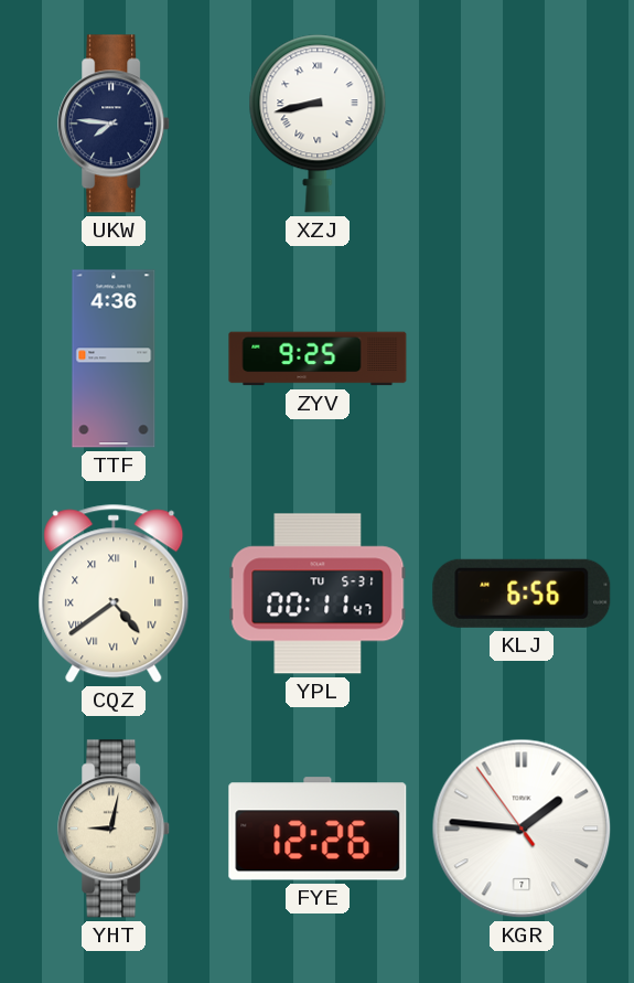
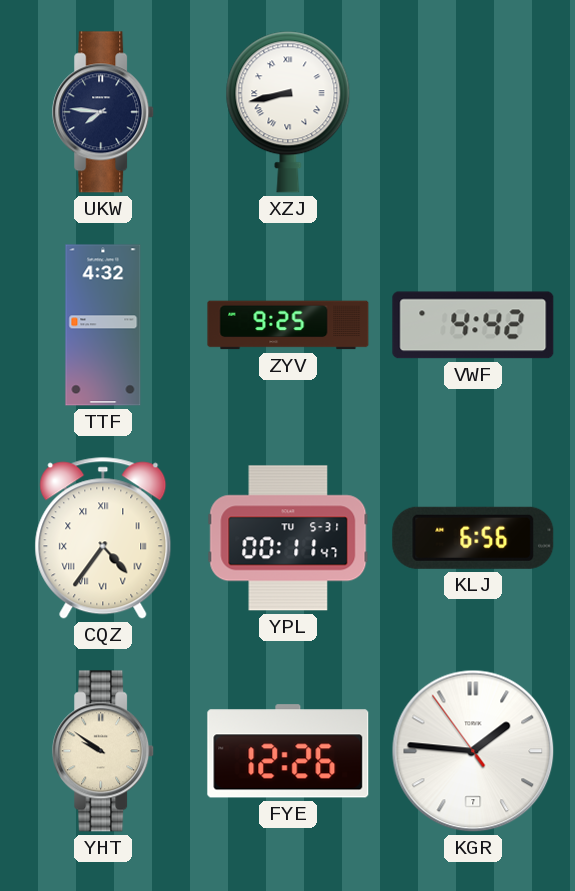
TTF: 4:36 -> 4:32
VWF: none -> 4:42
CQZ: 4:39 -> 4:36
YHT: 9:02 -> 9:51
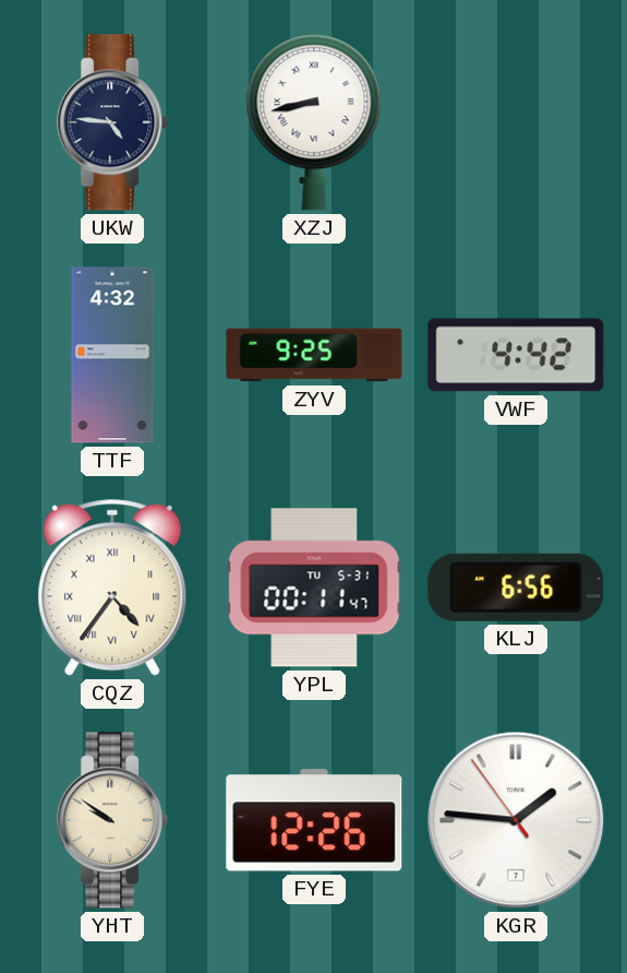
UKW: 7:46 -> 4:46
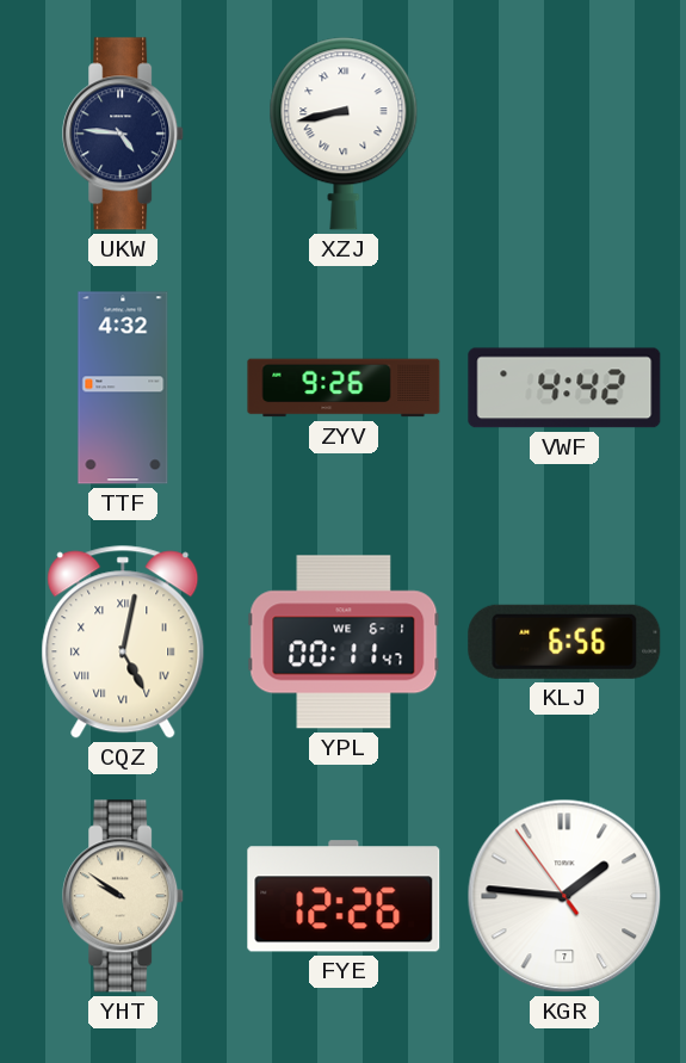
ZYV: 9:25 -> 9:26
CQZ: 4:36 -> 5:02
YPL date: TU 5-31 -> WE 6-1
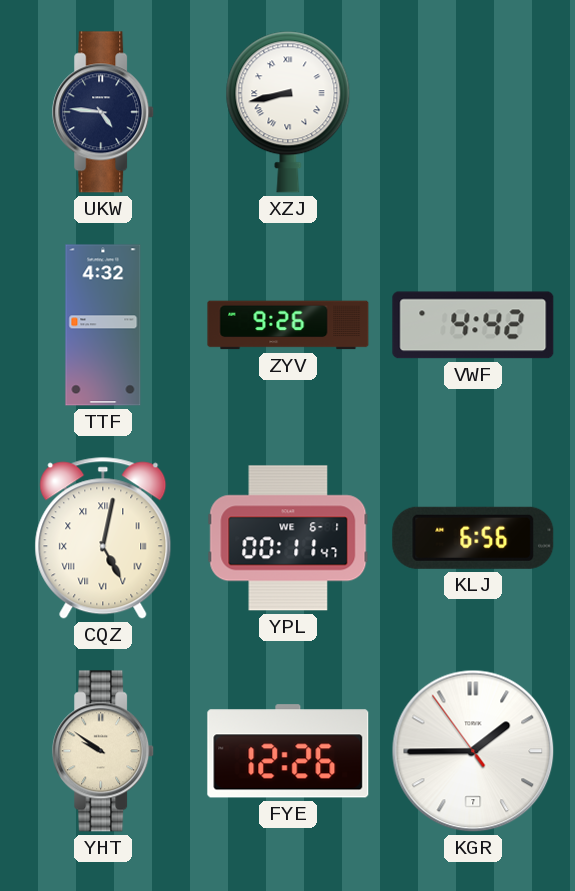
KGR: 1:45 -> 1:44
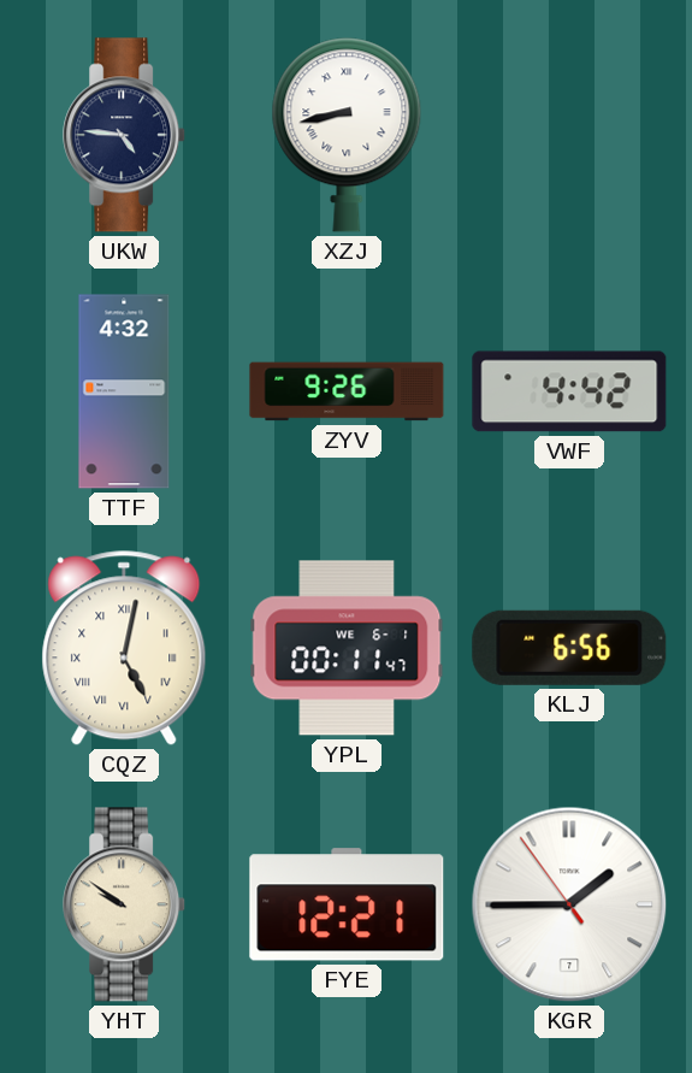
FYE: 12:26 -> 12:21
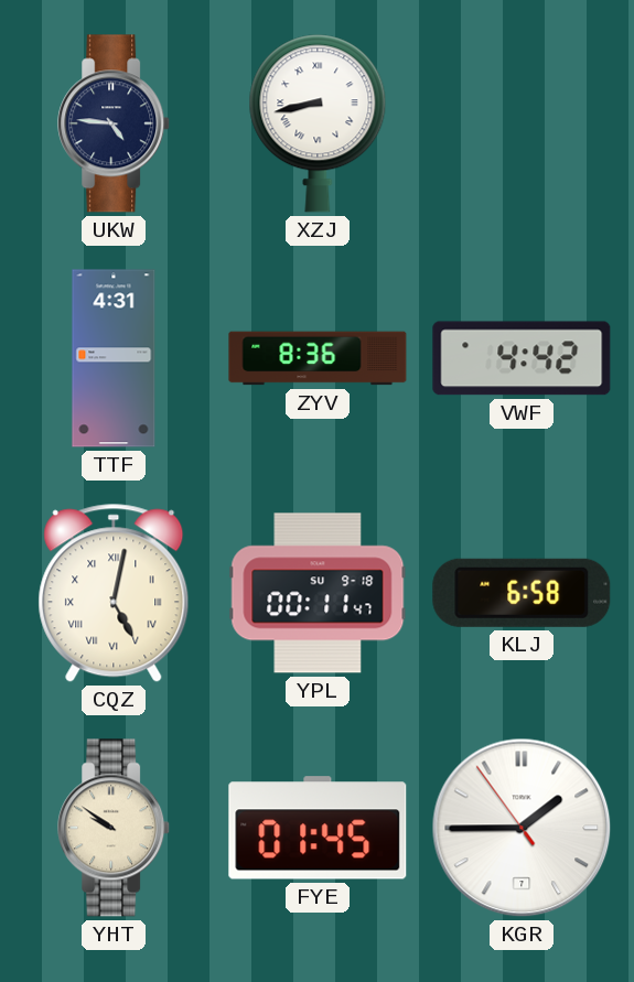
TTF: 4:32 -> 4:31
ZYV: 9:26 -> 8:36
YPL date: WE 6-1 -> SU 9-18
KLJ: 6:56 -> 6:58
FYE: 12:21 -> 01:45
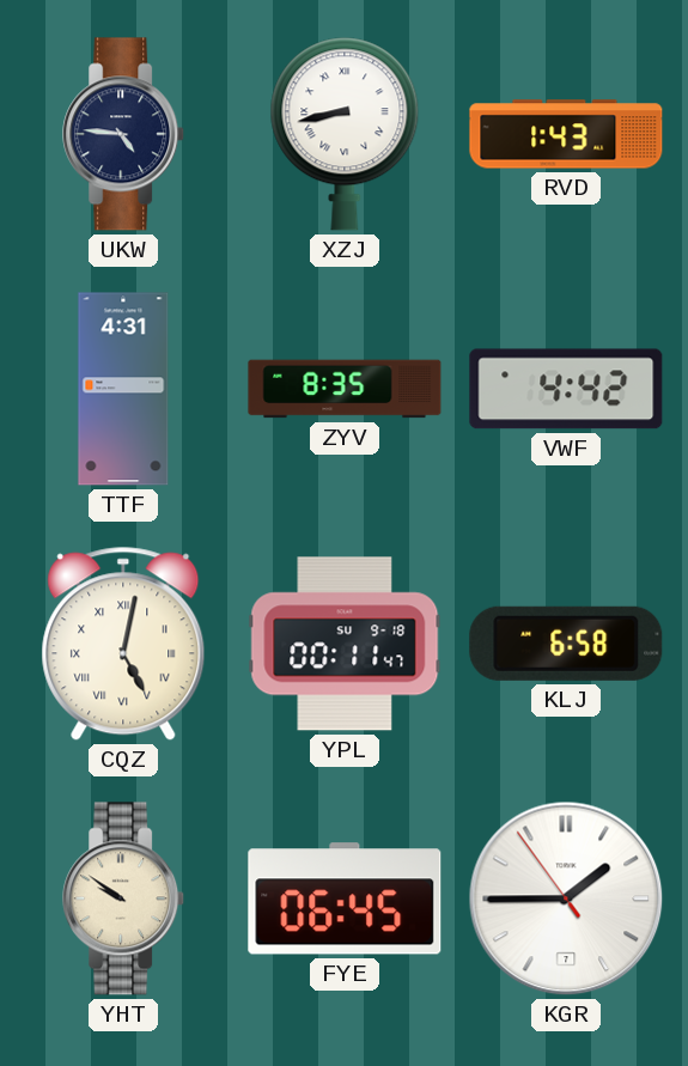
RVD: none -> 1:43
ZYV: 8:36 -> 8:35
FYE: 01:45 -> 06:45
